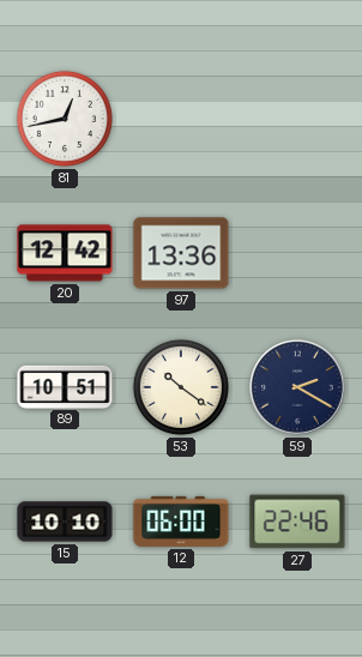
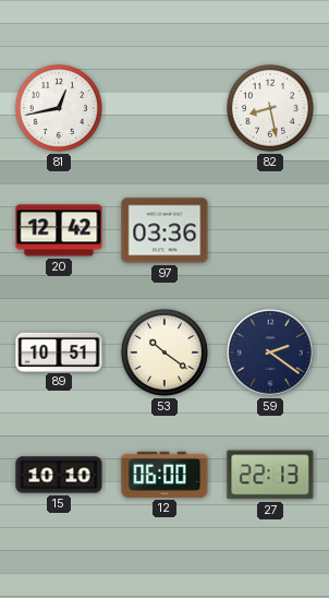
82: none -> 8:28
97: 13:36 -> 03:36
59: 2:20 -> 2:21
27: 22:46 -> 22:13
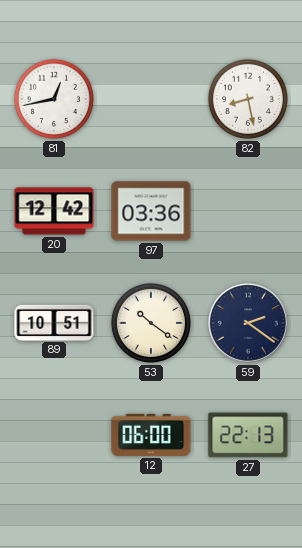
15: 10:10 -> none
